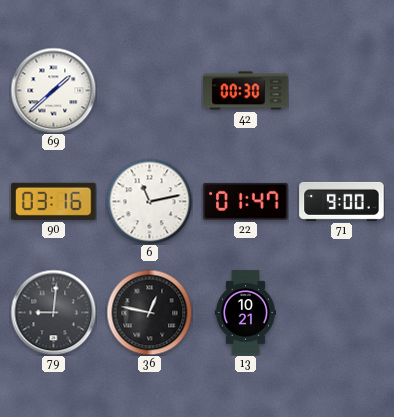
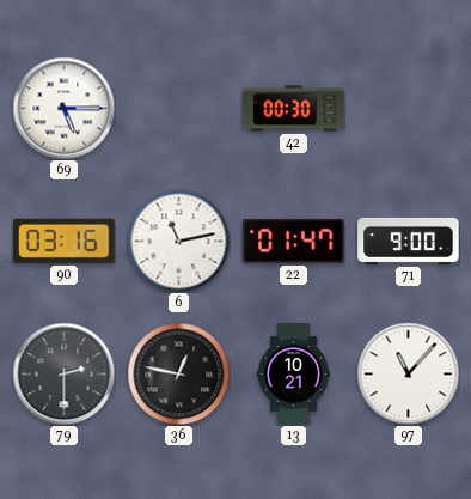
69: 1:38 -> 5:15
79: 9:01 -> 2:30
97: none -> 11:07
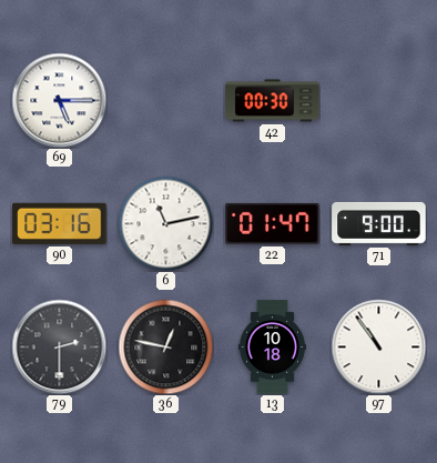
13: 10:21 -> 10:18
97: 11:07 -> 10:54
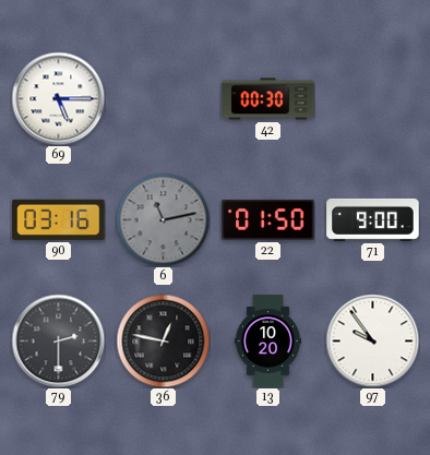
6 dial: white -> grey
22: 01:47 -> 01:50
13: 10:18 -> 10:20
97: 10:54 -> 9:54
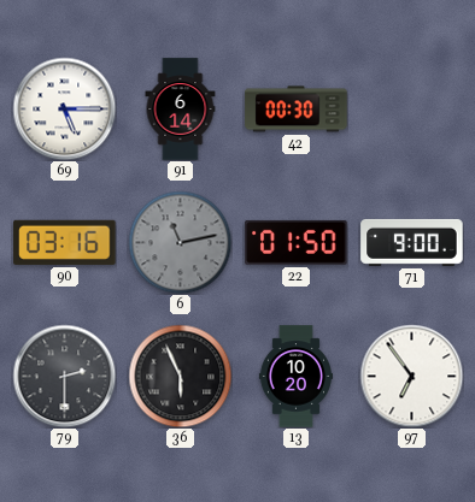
91: none -> 6:14
36: 12:47 -> 5:56
97: 9:54 -> 6:54
